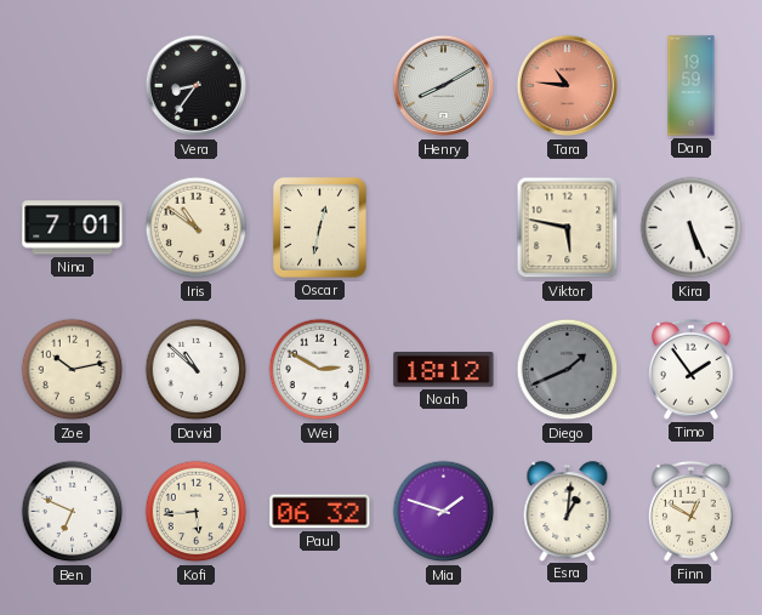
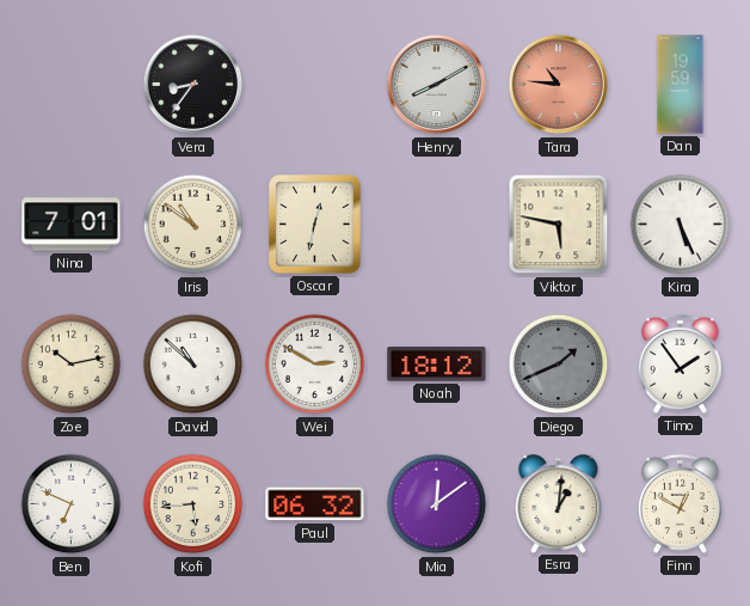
Mia: 1:48 -> 12:09
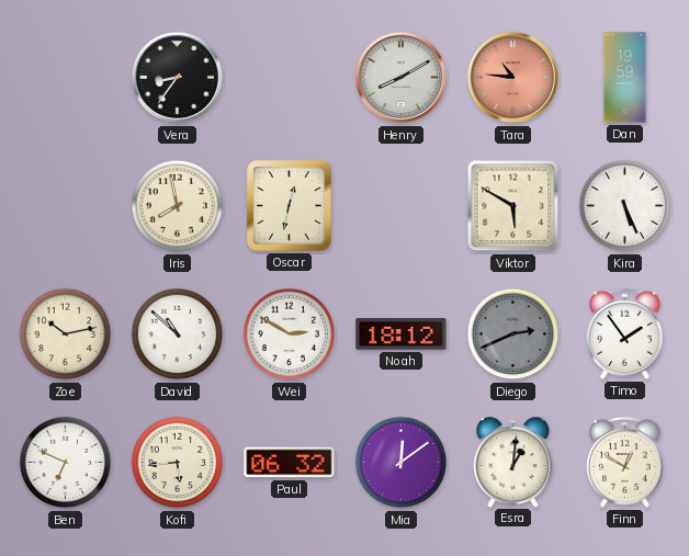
Nina: 7:01 -> none
Iris: 10:51 -> 7:58
Viktor: 5:47 -> 5:50
Diego: 1:41 -> 2:41
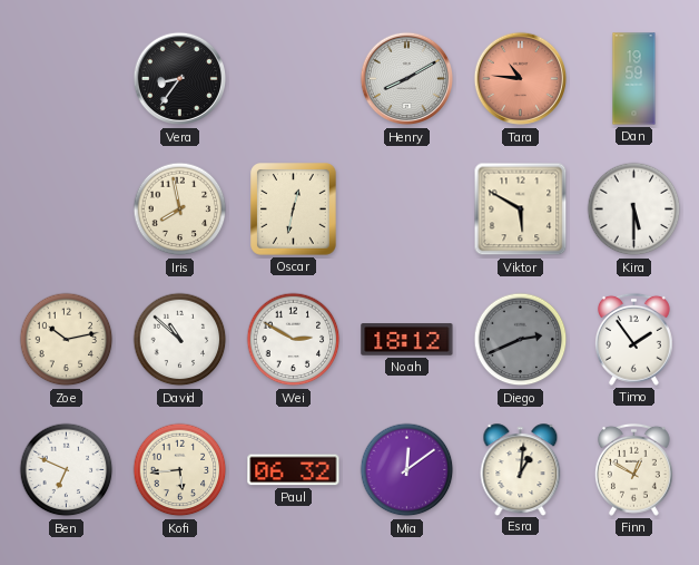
Kira: 5:26 -> 5:30
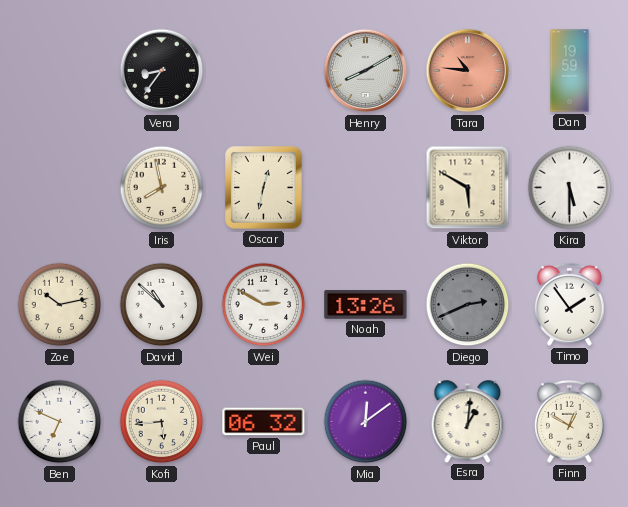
Noah: 18:12 -> 13:26
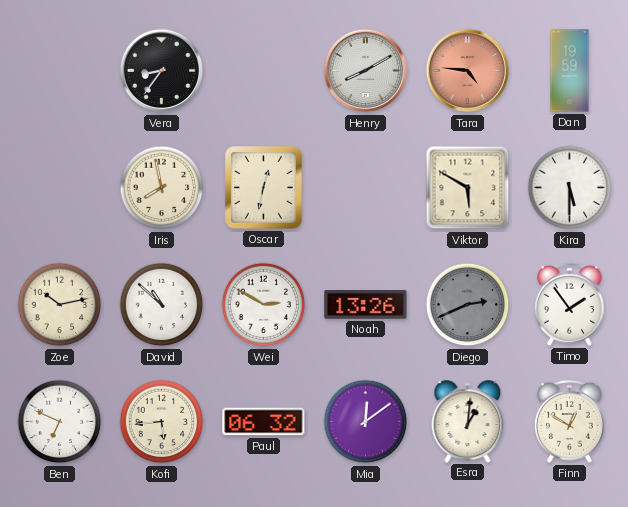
Tara: 10:46 -> 4:46
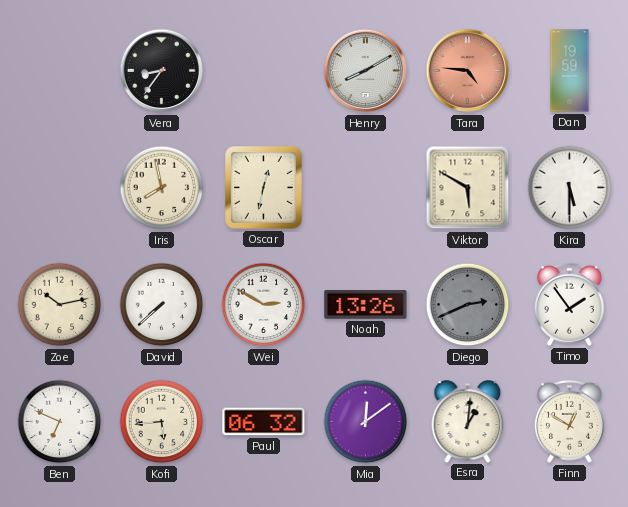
David: 10:52 -> 7:38
